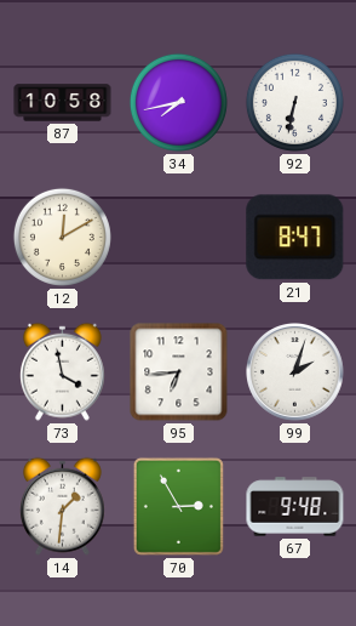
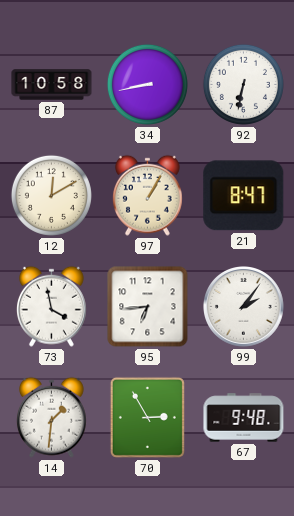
34: 7:43 -> 8:43
97: none -> 1:05
99: 2:03 -> 2:06
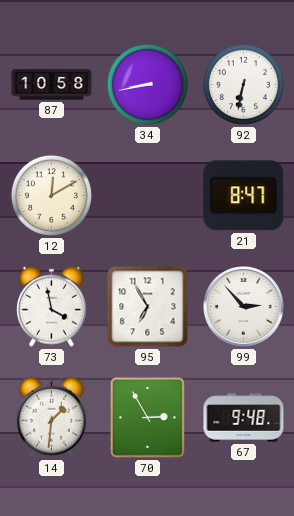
97: 1:05 -> none
95: 6:44 -> 6:55
99: 2:06 -> 2:53
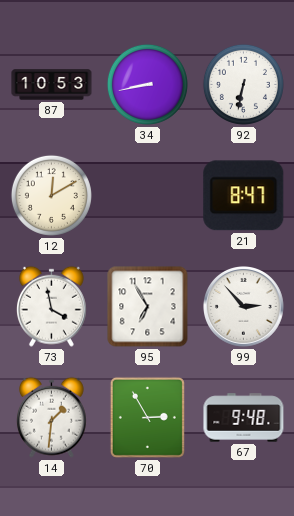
87: 10:58 -> 10:53
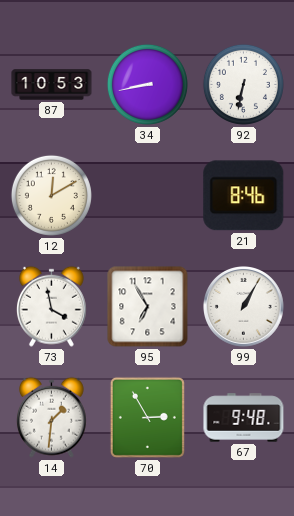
21: 8:47 -> 8:46
99: 2:53 -> 1:05
